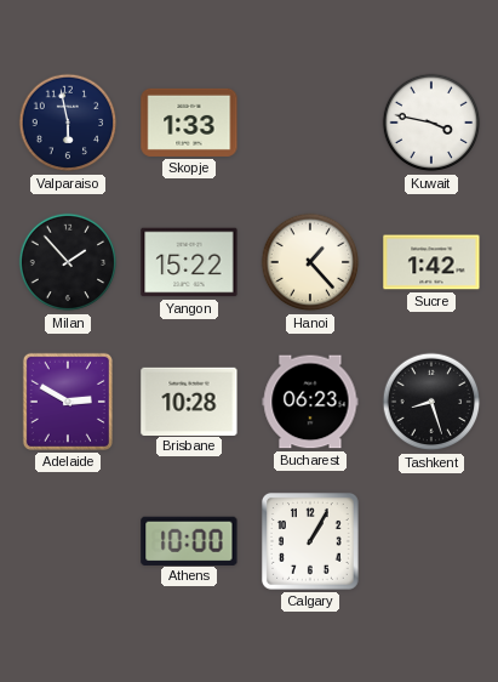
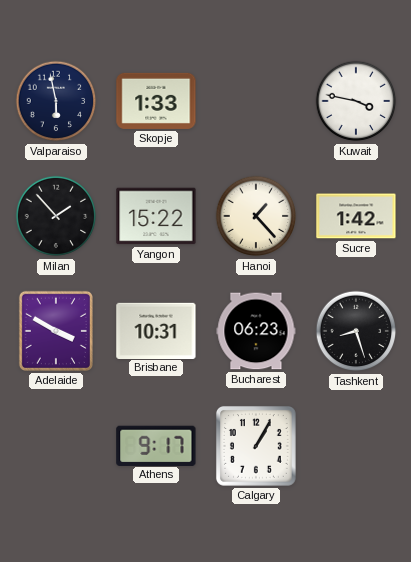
Adelaide: 2:50 -> 3:50
Brisbane: 10:28 -> 10:31
Athens: 10:00 -> 9:17
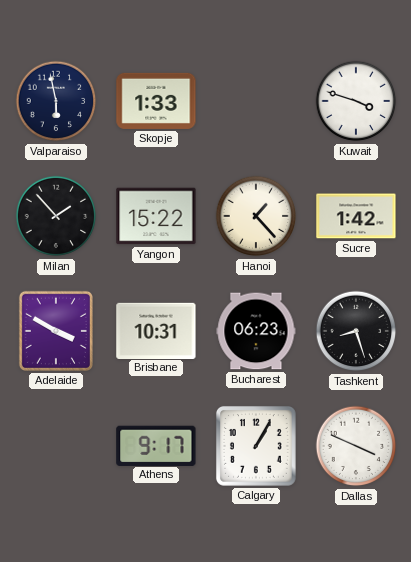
Kuwait: 3:47 -> 3:48
Dallas: none -> 3:49
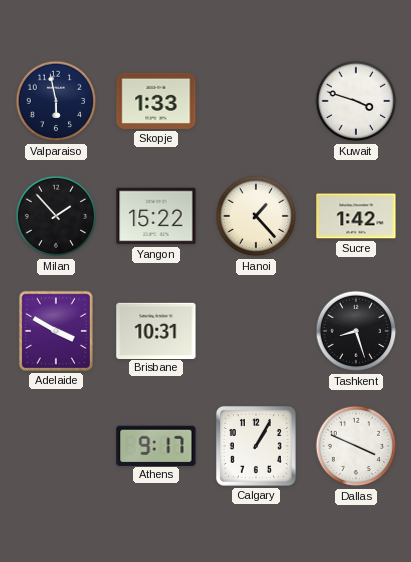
Bucharest: 06:23 -> none
